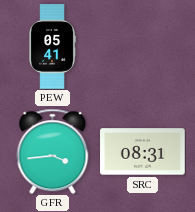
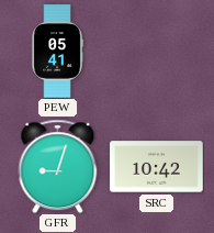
GFR: 3:44 -> 9:03
SRC: 08:31 -> 10:42
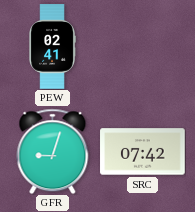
PEW: 05:41 -> 02:41
SRC: 10:42 -> 07:42
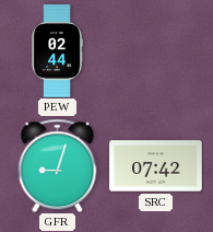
PEW: 02:41 -> 02:44
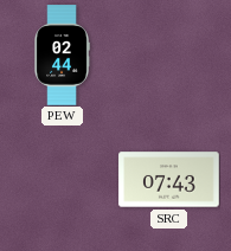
GFR: 9:03 -> none
SRC: 07:42 -> 07:43
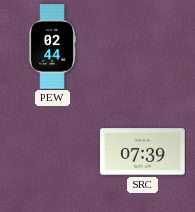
SRC: 07:43 -> 07:39
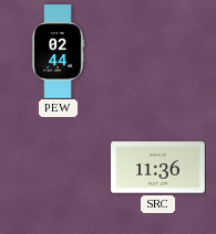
SRC: 07:39 -> 11:36
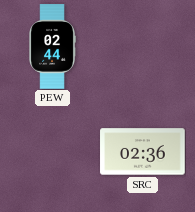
SRC: 11:36 -> 02:36
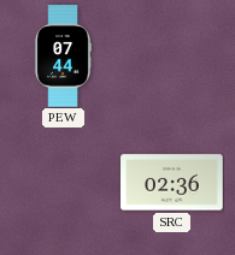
PEW: 02:44 -> 07:44
